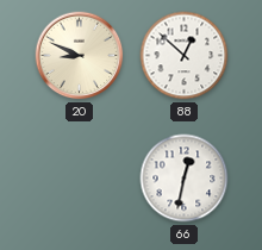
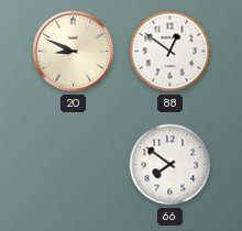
88: 12:52 -> 12:51
66: 12:32 -> 7:51
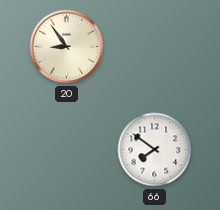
20: 8:49 -> 8:54
88: 12:51 -> none
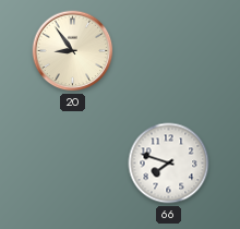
66: 7:51 -> 7:48
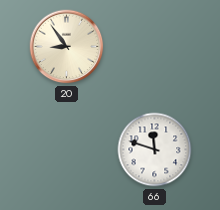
66: 7:48 -> 11:48
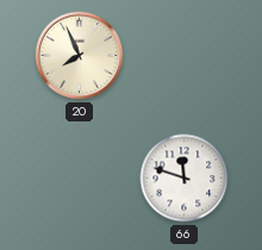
20: 8:54 -> 7:56
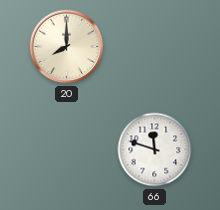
20: 7:56 -> 8:00
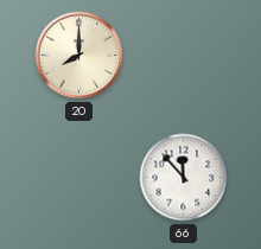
66: 11:48 -> 11:53
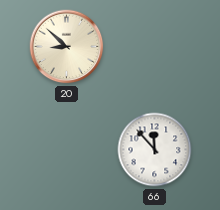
20: 8:00 -> 8:52
